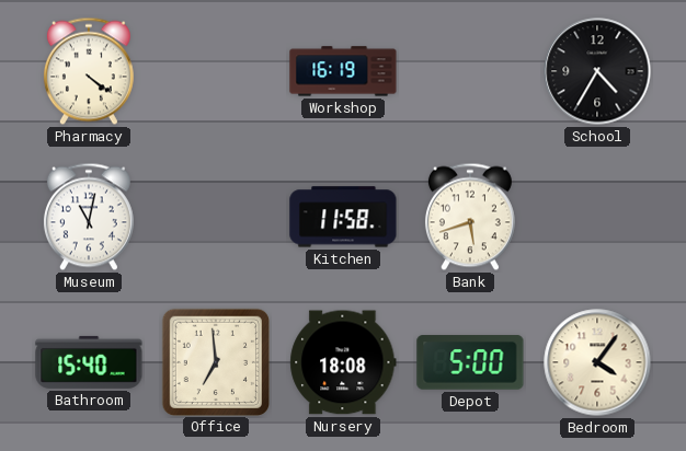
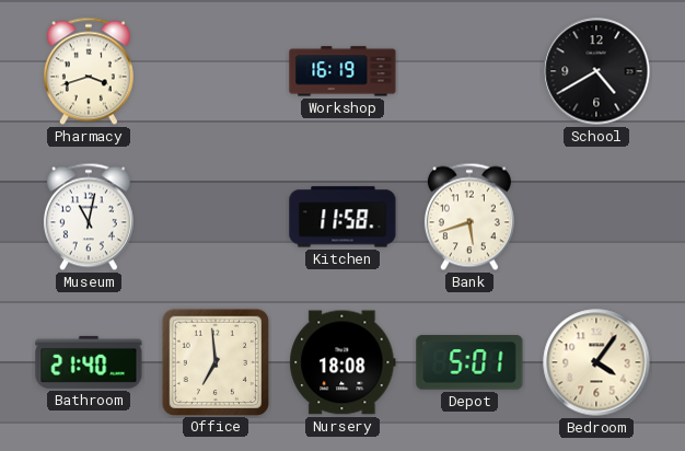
Pharmacy: 4:21 -> 3:42
School: 4:35 -> 4:40
Bathroom: 15:40 -> 21:40
Depot: 5:00 -> 5:01
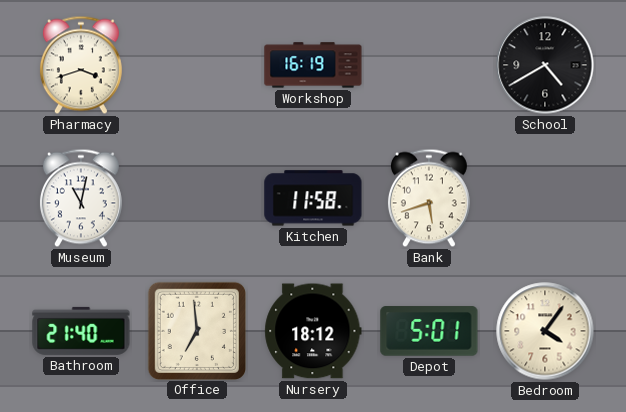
Nursery: 18:08 -> 18:12
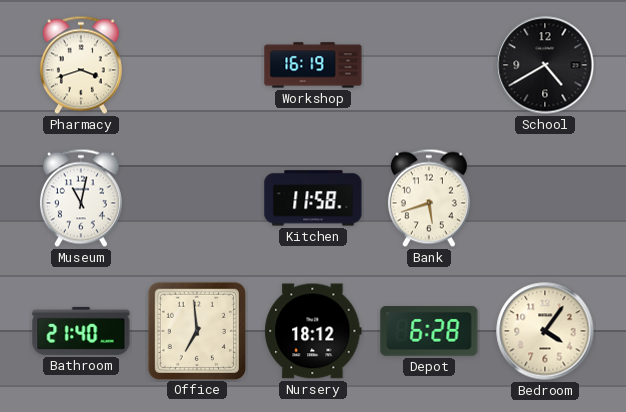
Depot: 5:01 -> 6:28
